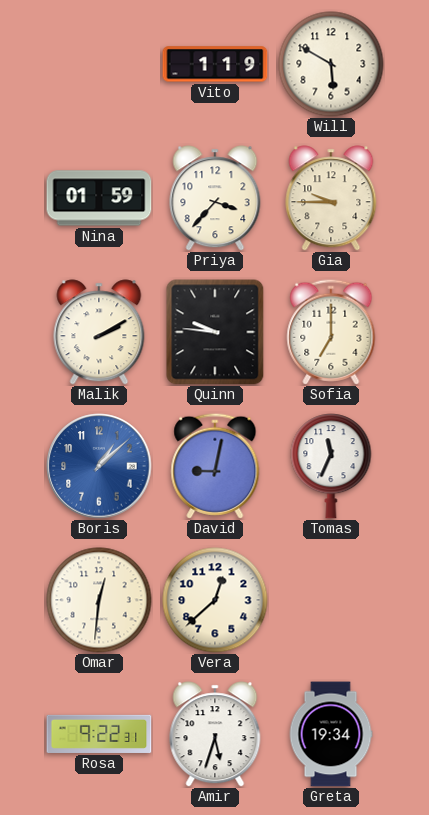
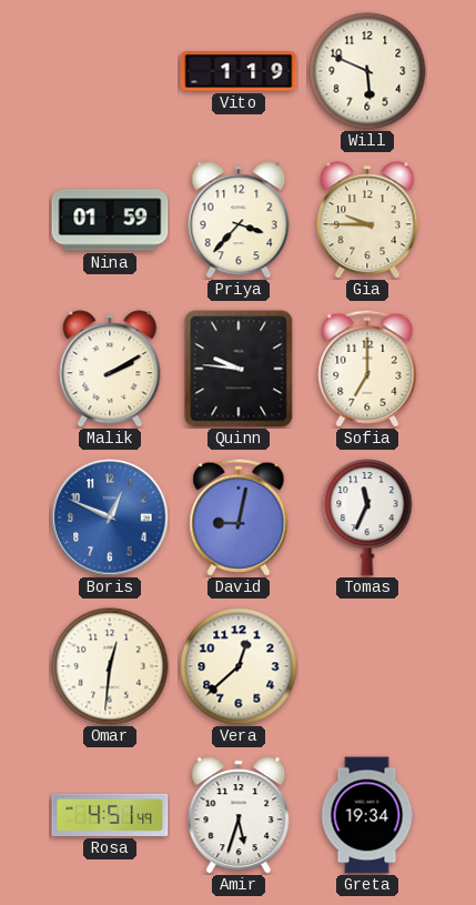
Will: 5:50 -> 5:49
Boris: 1:08 -> 12:49
Rosa: 9:22 -> 4:51
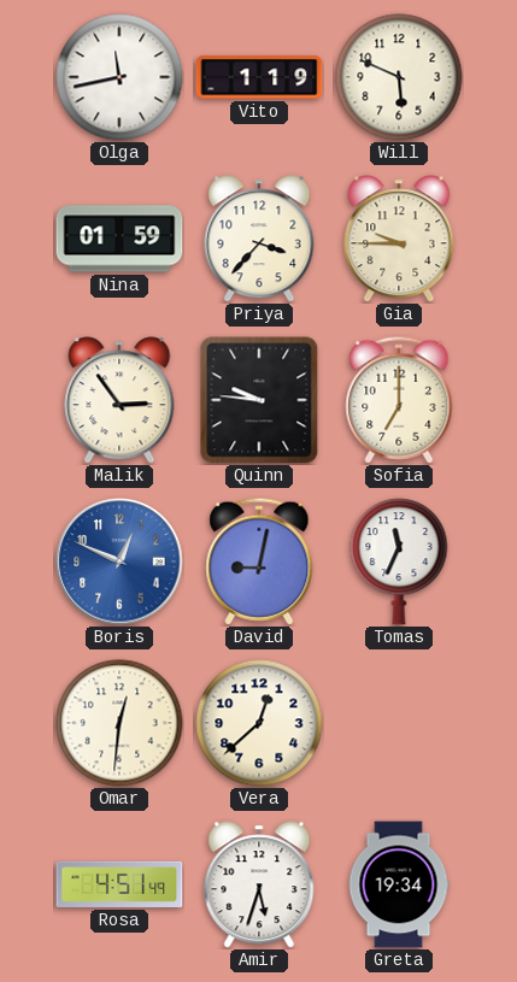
Olga: none -> 11:43
Malik: 2:10 -> 2:54
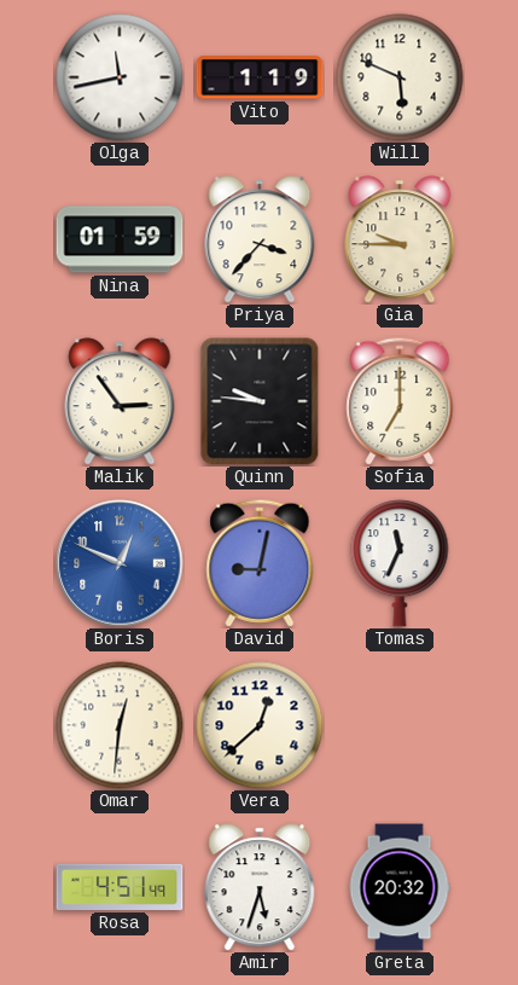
Greta: 19:34 -> 20:32
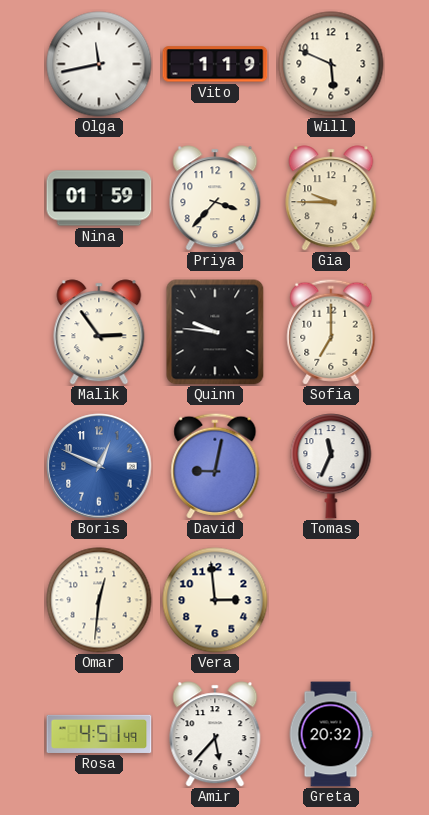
Vera: 12:38 -> 2:59
Amir: 5:33 -> 5:37
